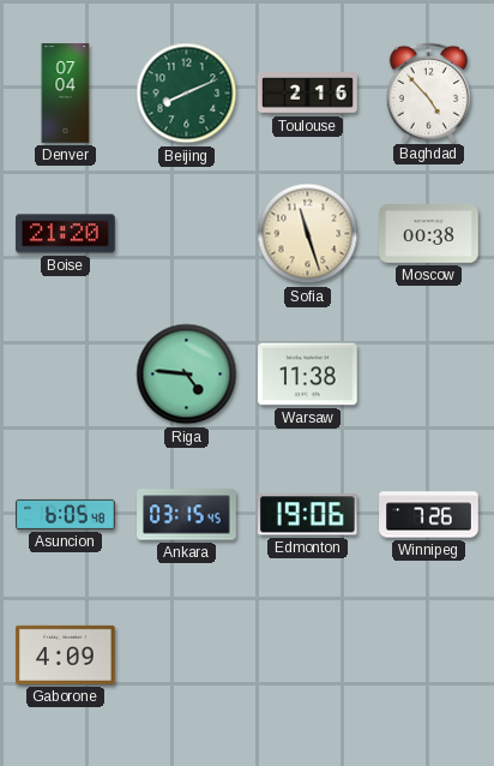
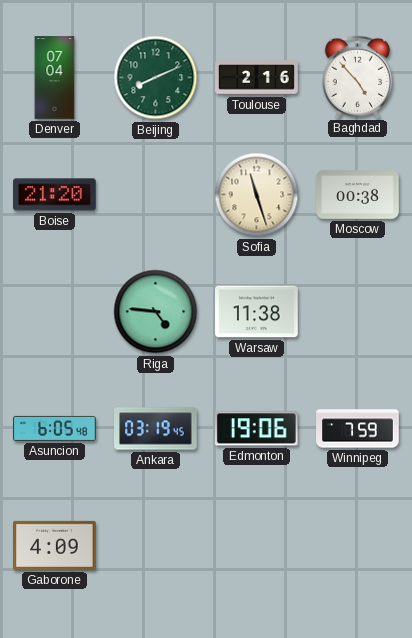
Ankara: 03:15 -> 03:19
Winnipeg: 7:26 -> 7:59
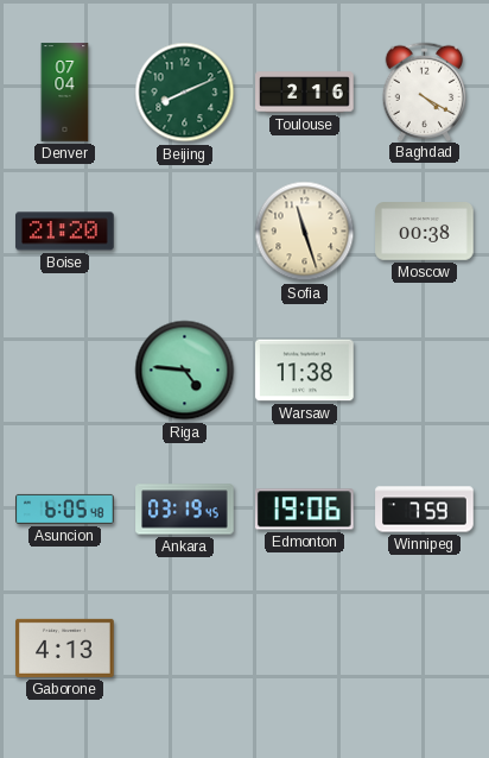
Baghdad: 4:53 -> 4:20
Gaborone: 4:09 -> 4:13
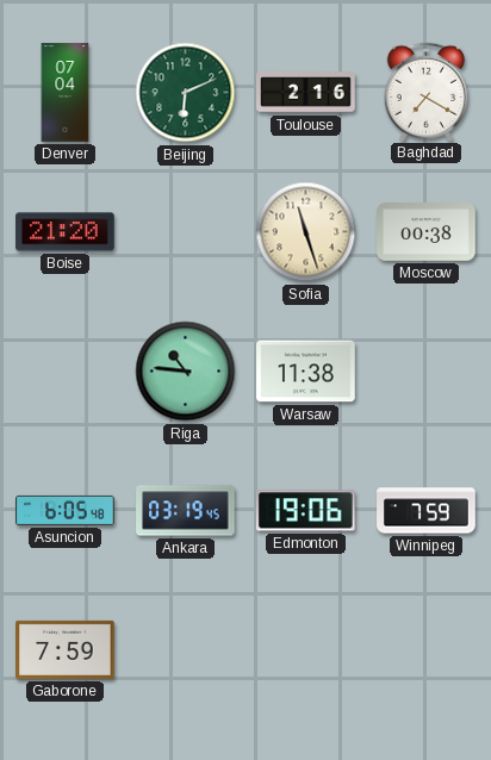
Beijing: 8:11 -> 6:11
Baghdad: 4:20 -> 7:20
Riga: 4:46 -> 10:46
Gaborone: 4:13 -> 7:59
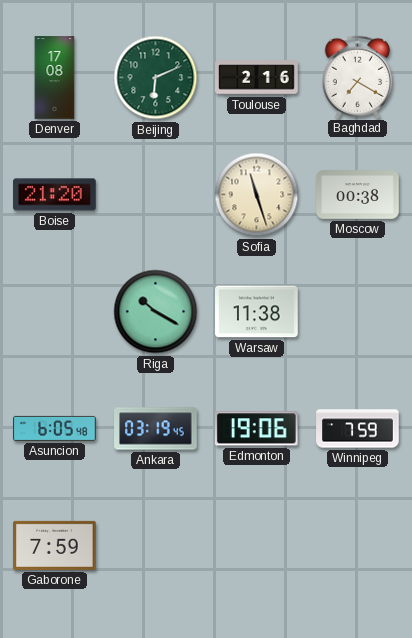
Denver: 07:04 -> 17:08
Riga: 10:46 -> 10:20
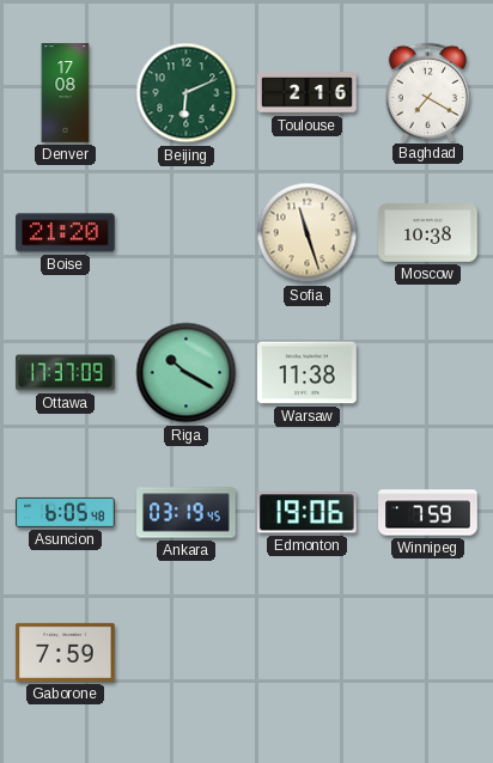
Moscow: 00:38 -> 10:38
Ottawa: none -> 17:37
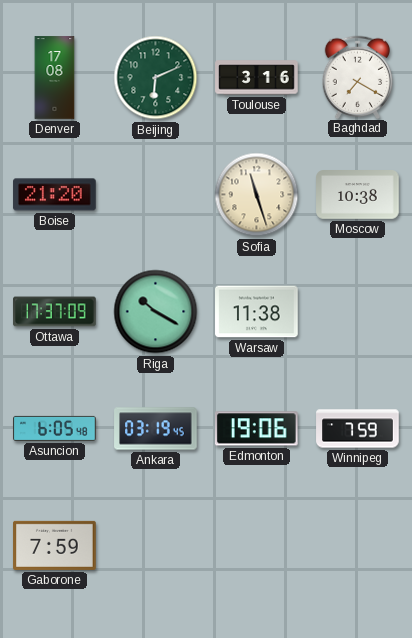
Toulouse: 2:16 -> 3:16
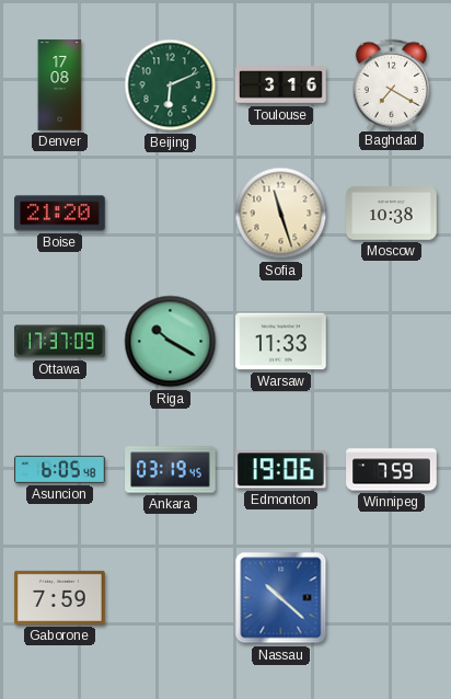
Warsaw: 11:38 -> 11:33
Nassau: none -> 10:22
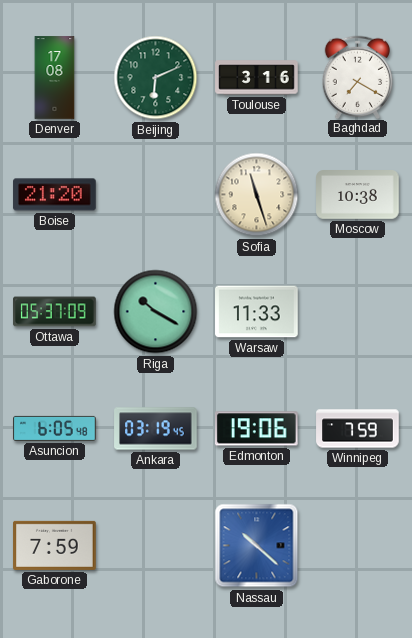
Ottawa: 17:37 -> 05:37
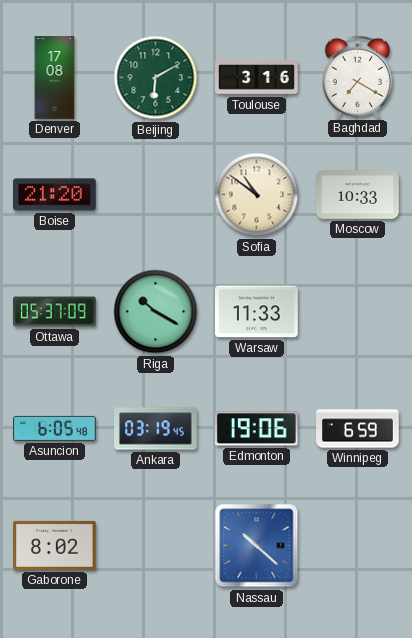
Beijing: 6:11 -> 6:10
Sofia: 11:27 -> 10:51
Moscow: 10:38 -> 10:33
Winnipeg: 7:59 -> 6:59
Gaborone: 7:59 -> 8:02
